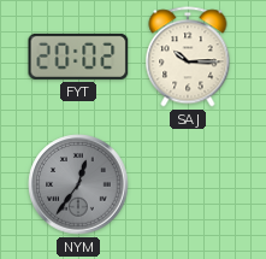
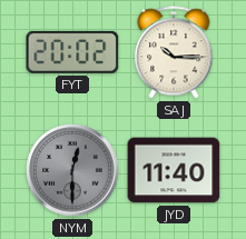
NYM: 12:36 -> 12:30
JYD: none -> 11:40
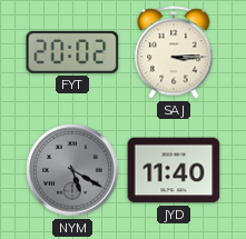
SAJ: 10:15 -> 3:15
NYM: 12:30 -> 5:20
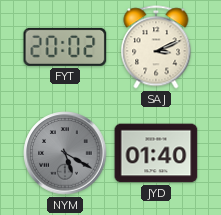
SAJ: 3:15 -> 3:11
JYD: 11:40 -> 01:40
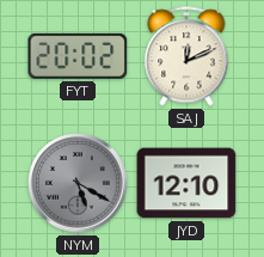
SAJ: 3:11 -> 12:11
JYD: 01:40 -> 12:10
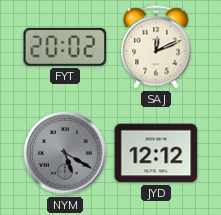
JYD: 12:10 -> 12:12
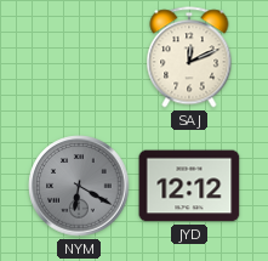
FYT: 20:02 -> none
NYM: 5:20 -> 6:20
